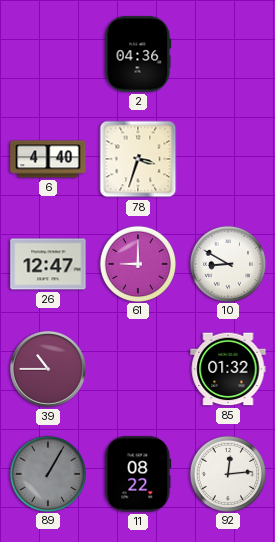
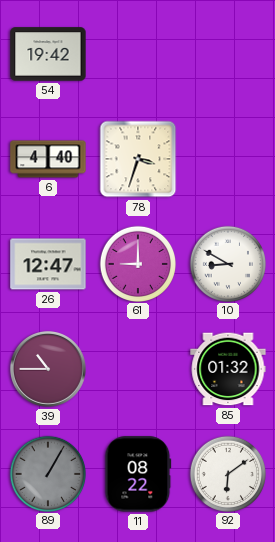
54: none -> 19:42
2: 04:36 -> none
92: 12:14 -> 6:09
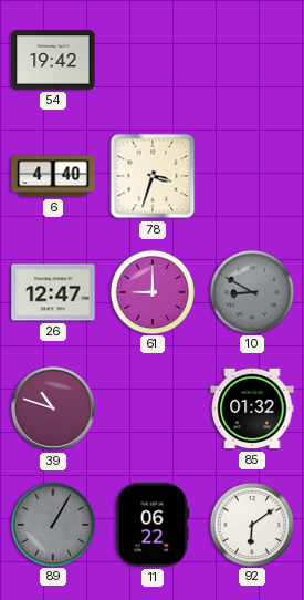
10 dial: white -> grey
39: 10:45 -> 10:48
11: 08:22 -> 06:22
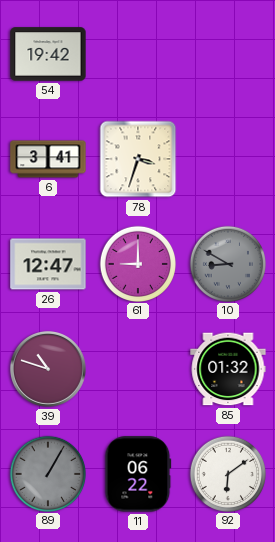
6: 4:40 -> 3:41
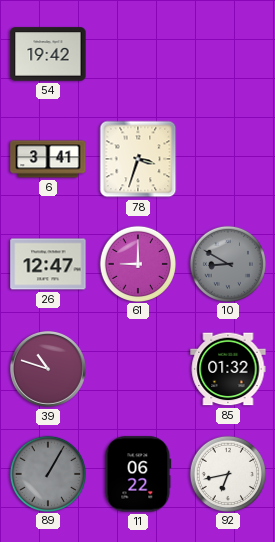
92: 6:09 -> 6:43
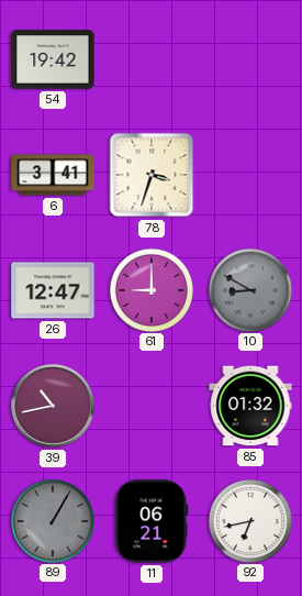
39: 10:48 -> 10:43
11: 06:22 -> 06:21
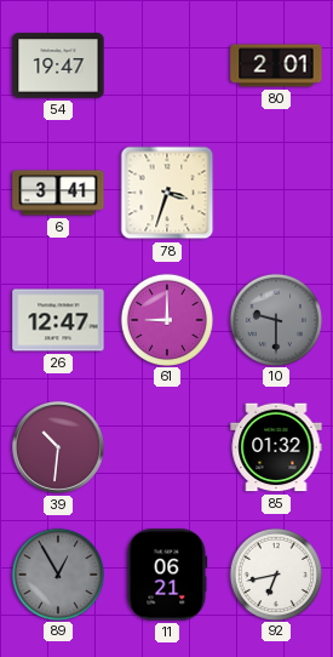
54: 19:42 -> 19:47
80: none -> 2:01
10: 8:50 -> 9:30
39: 10:43 -> 10:31
89: 1:05 -> 12:55
